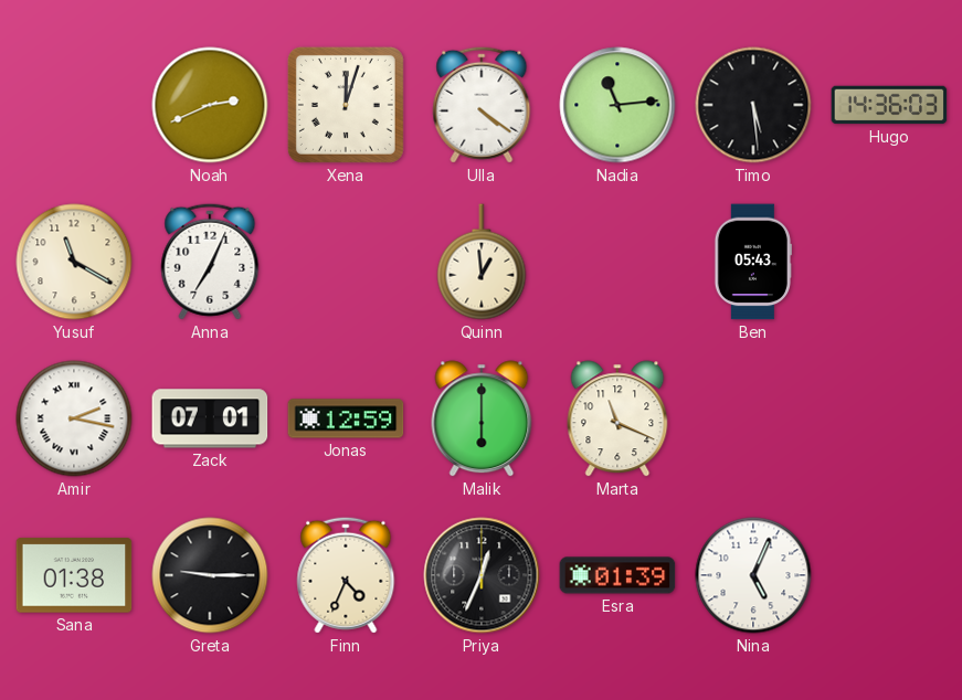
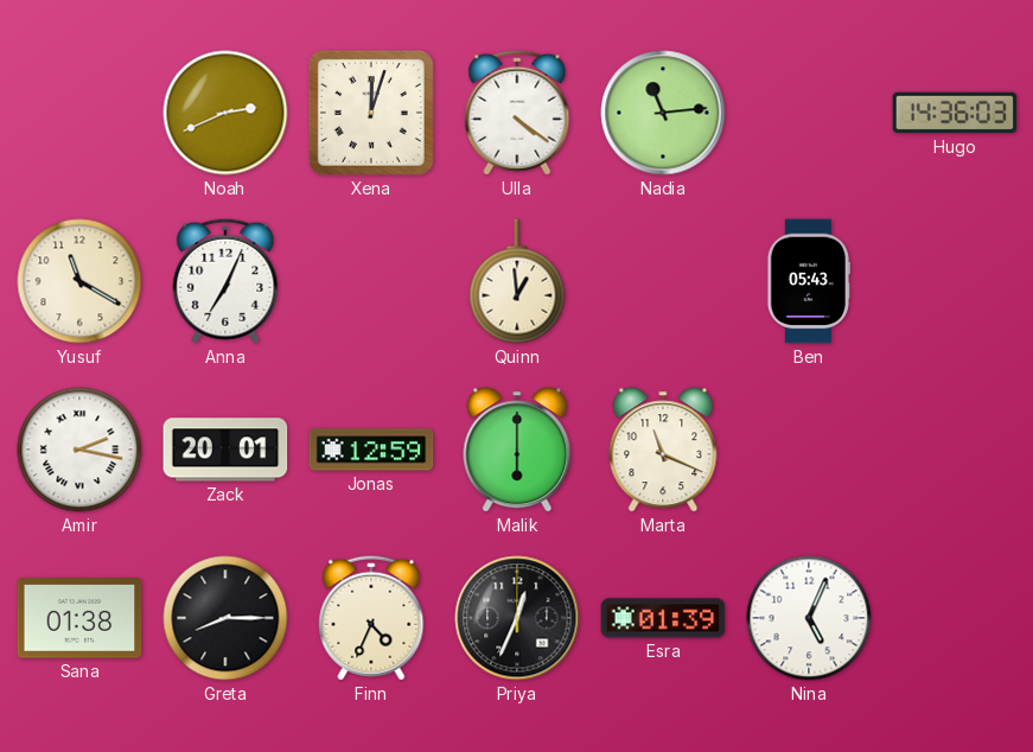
Timo: 5:29 -> none
Zack: 07:01 -> 20:01
Greta: 9:15 -> 8:15
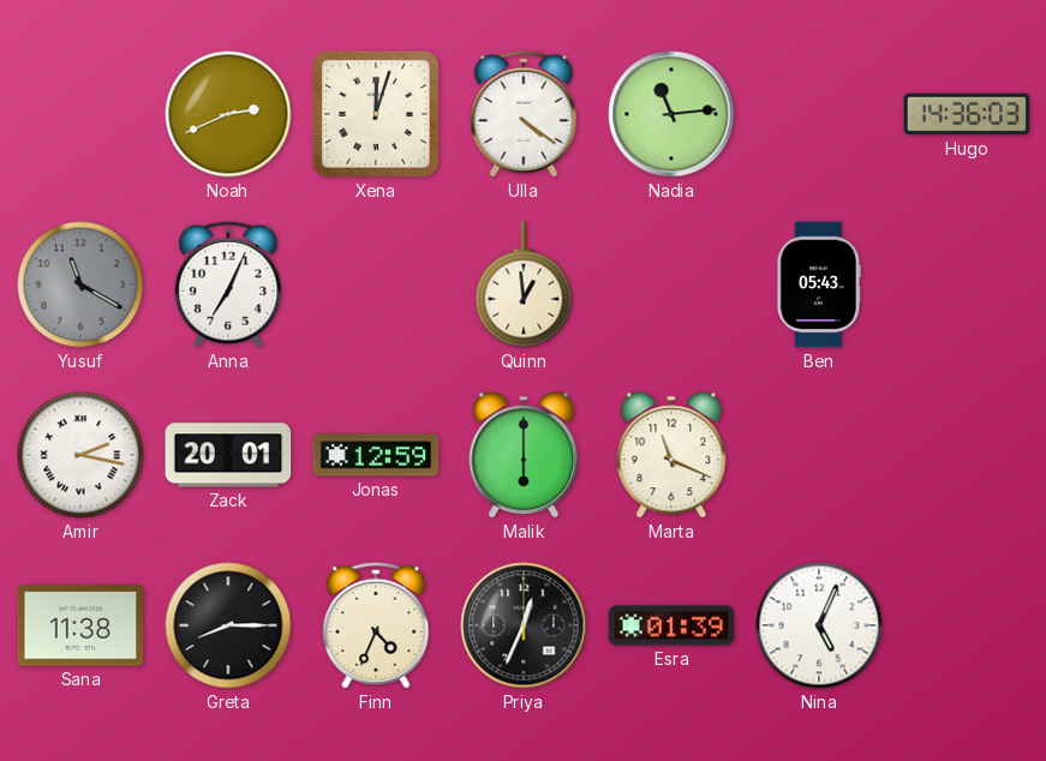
Yusuf dial: cream -> grey
Sana: 01:38 -> 11:38
